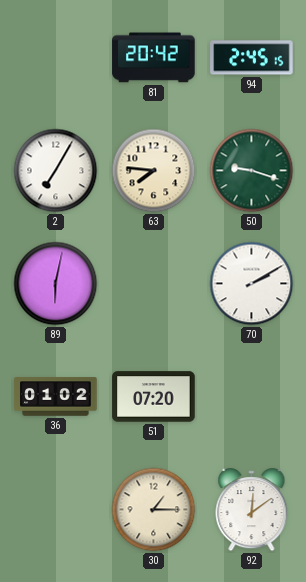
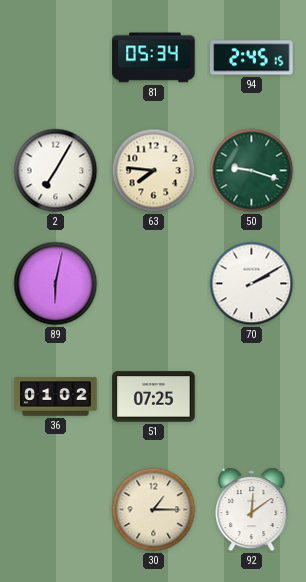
81: 20:42 -> 05:34
51: 07:20 -> 07:25
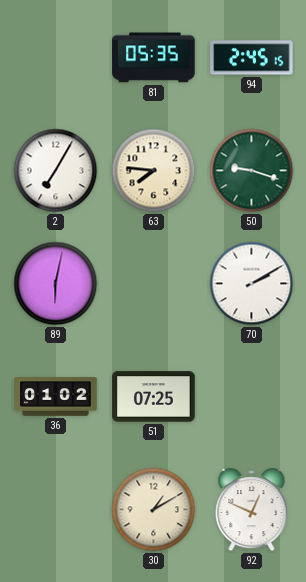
81: 05:34 -> 05:35
30: 1:15 -> 1:10
92: 12:09 -> 12:49
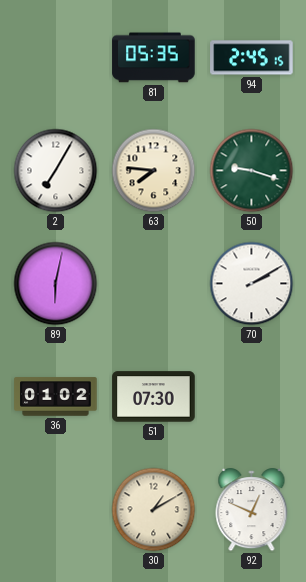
51: 07:25 -> 07:30
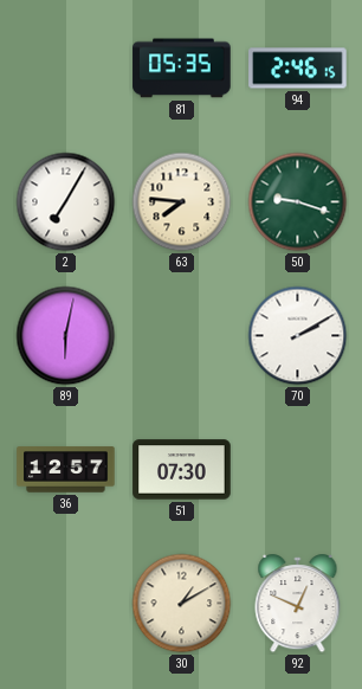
94: 2:45 -> 2:46
36: 01:02 -> 12:57
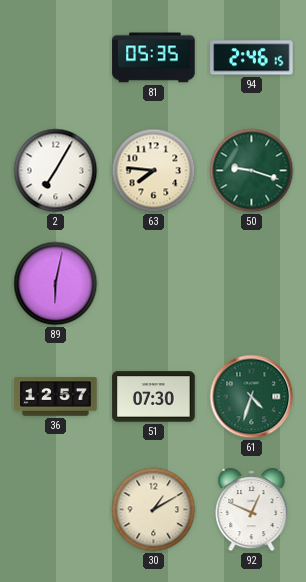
70: 2:10 -> none
61: none -> 4:33
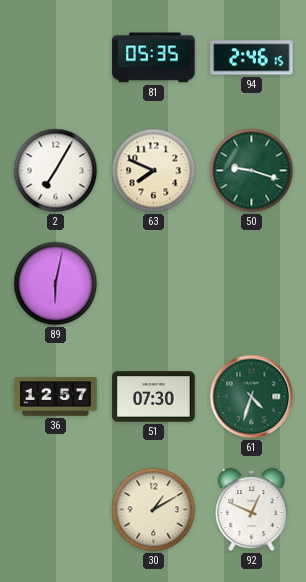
63: 7:46 -> 7:49
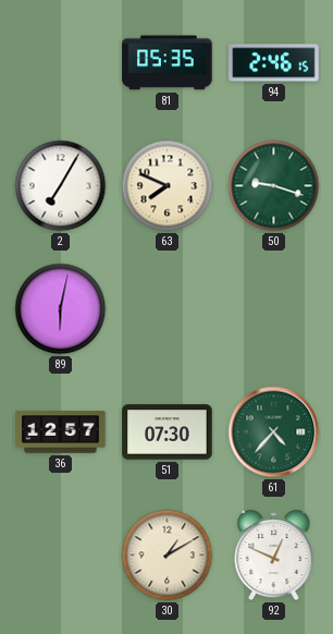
61: 4:33 -> 4:37
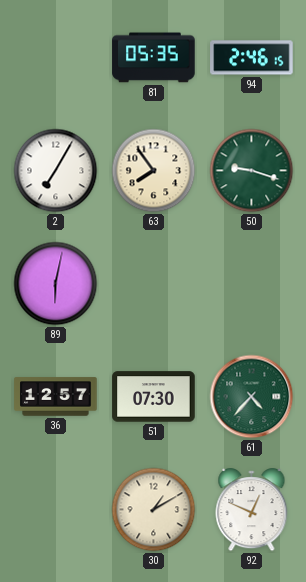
63: 7:49 -> 7:54
